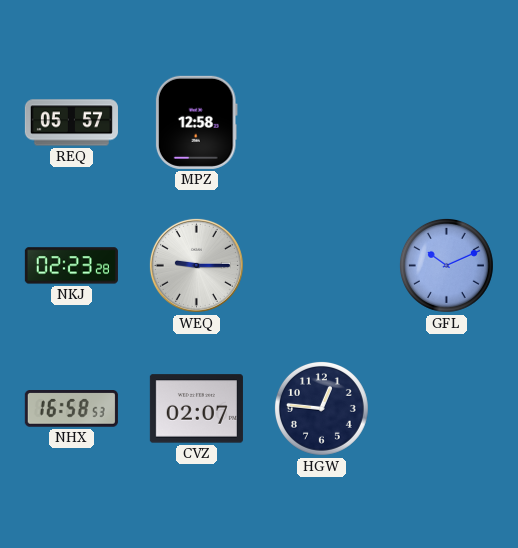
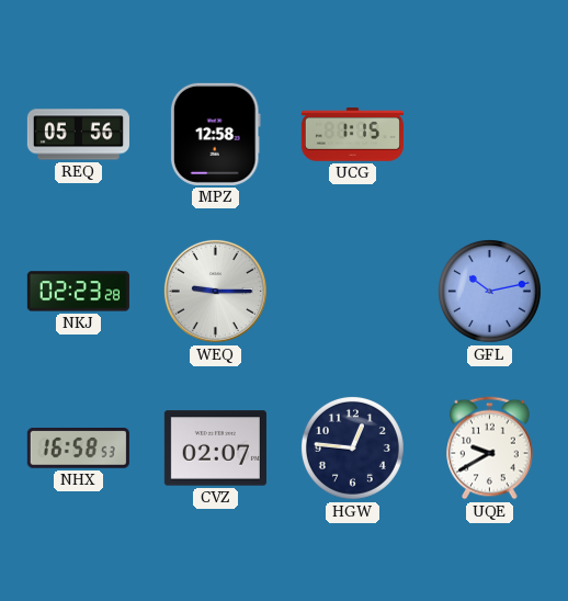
REQ: 05:57 -> 05:56
UCG: none -> 1:15
GFL: 10:11 -> 10:13
UQE: none -> 9:40
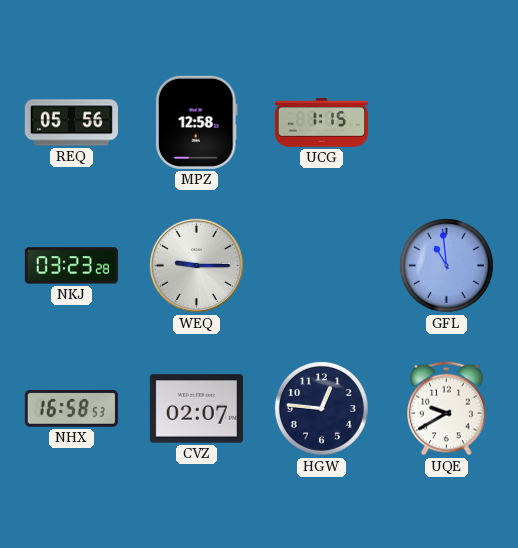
NKJ: 02:23 -> 03:23
GFL: 10:13 -> 10:59
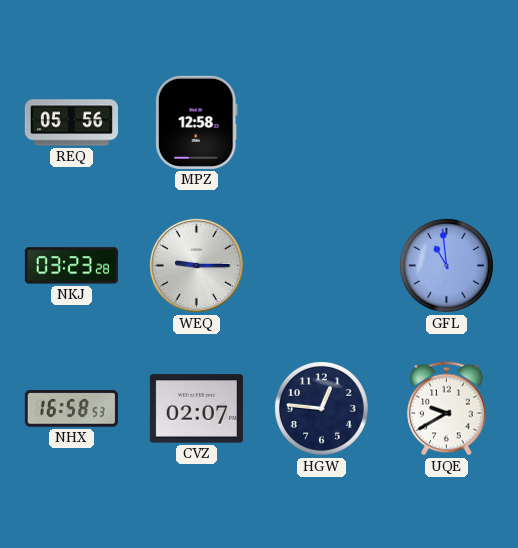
UCG: 1:15 -> none
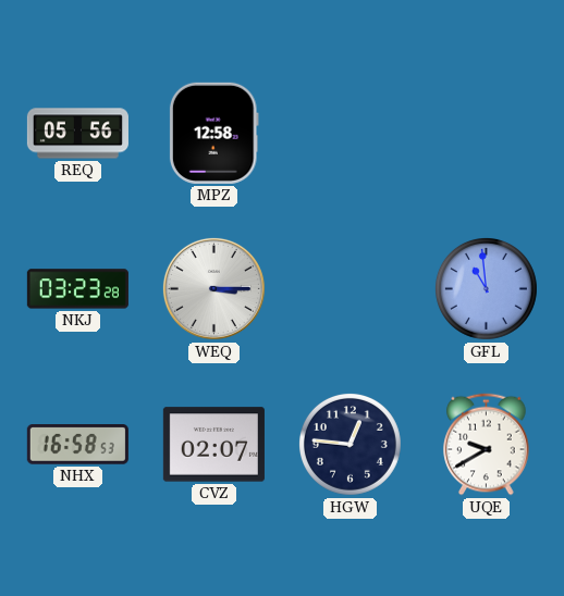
WEQ: 9:15 -> 3:15
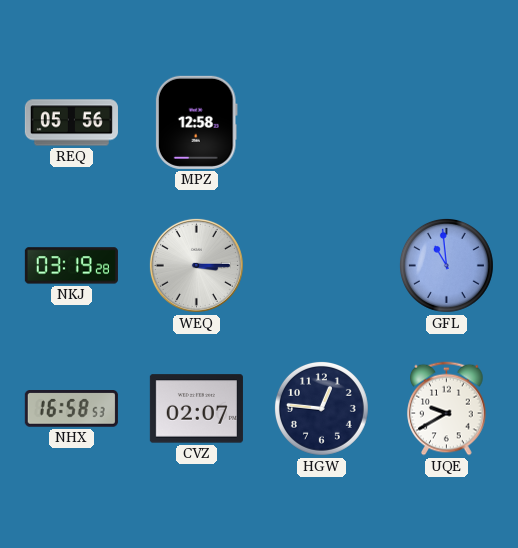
NKJ: 03:23 -> 03:19
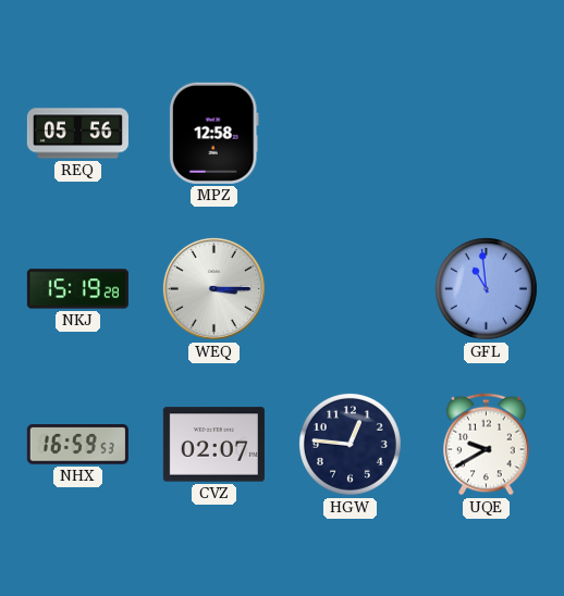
NKJ: 03:19 -> 15:19
NHX: 16:58 -> 16:59
